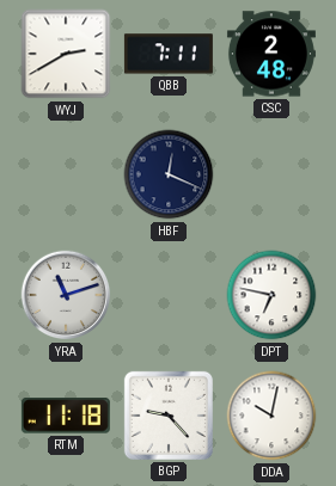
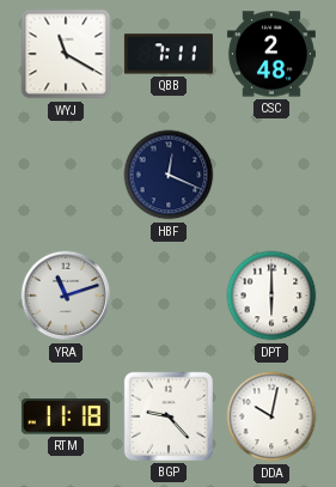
WYJ: 2:40 -> 11:20
DPT: 6:47 -> 6:00
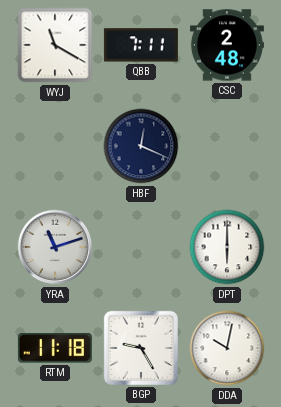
BGP: 9:23 -> 9:25
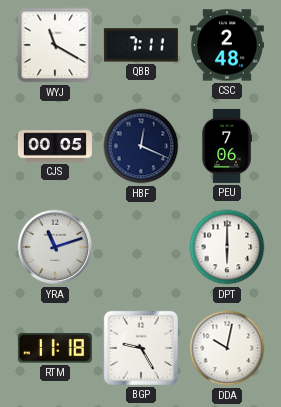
CJS: none -> 00:05
PEU: none -> 7:06
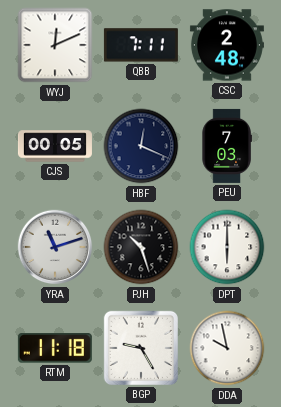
WYJ: 11:20 -> 12:11
PEU: 7:06 -> 7:03
PJH: none -> 10:27
DDA: 10:02 -> 9:58
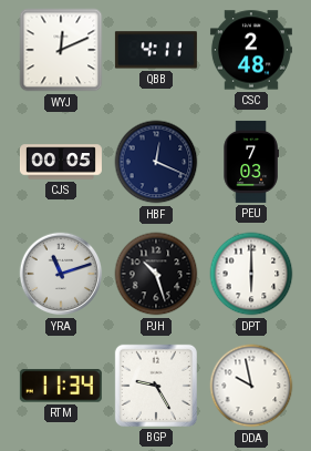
QBB: 7:11 -> 4:11
RTM: 11:18 -> 11:34
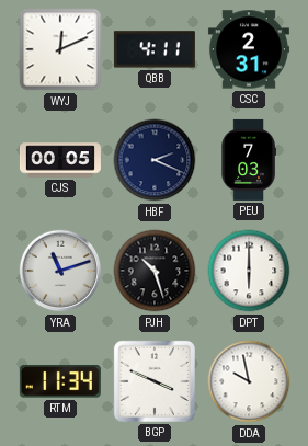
CSC: 2:48 -> 2:31
HBF: 12:19 -> 2:19
BGP: 9:25 -> 3:49
